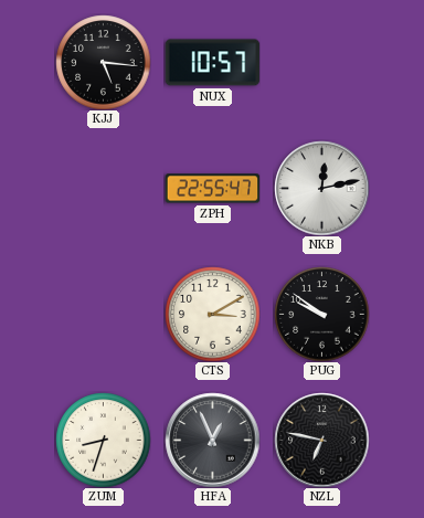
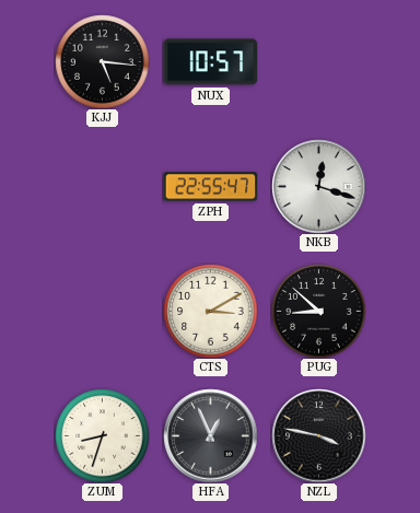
NKB: 12:13 -> 12:18
PUG: 9:51 -> 8:52
NZL: 6:47 -> 3:47
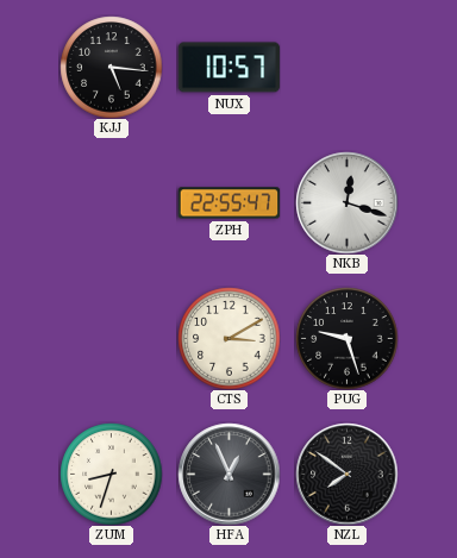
PUG: 8:52 -> 9:27
NZL: 3:47 -> 7:51
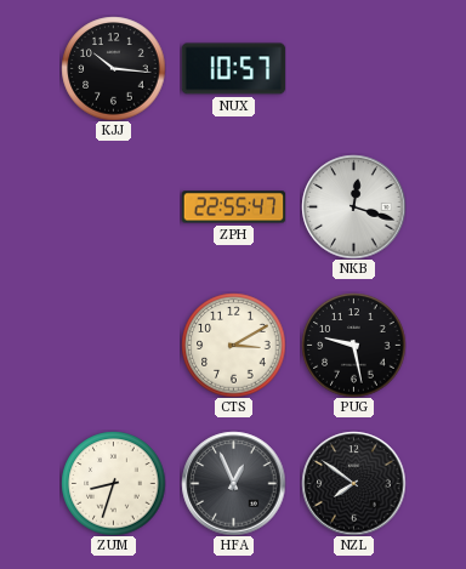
KJJ: 5:16 -> 10:16
PUG: 9:27 -> 9:28
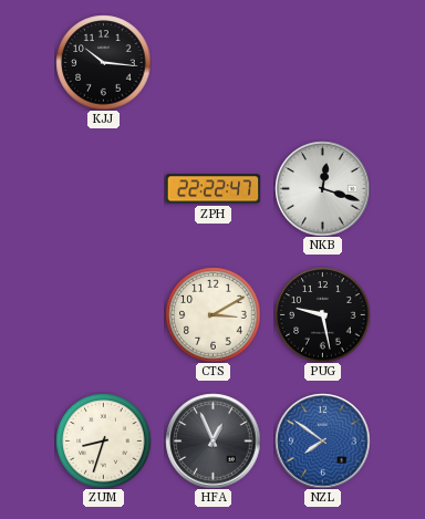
NUX: 10:57 -> none
ZPH: 22:55 -> 22:22
NZL dial: black -> blue
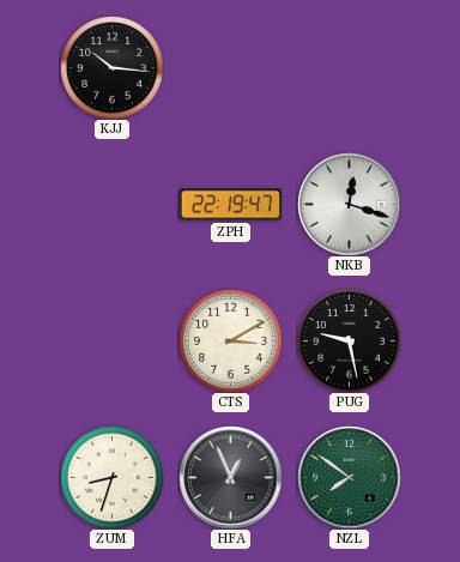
ZPH: 22:22 -> 22:19
NZL dial: blue -> green
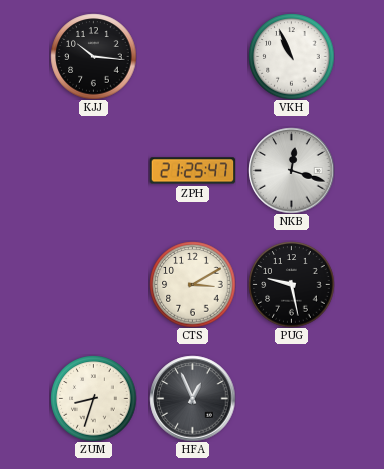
VKH: none -> 10:56
ZPH: 22:19 -> 21:25
NZL: 7:51 -> none
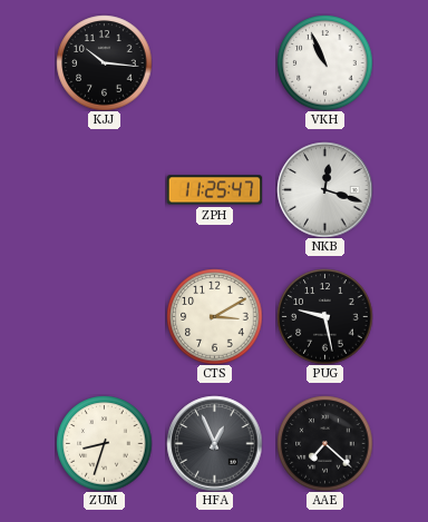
ZPH: 21:25 -> 11:25
AAE: none -> 7:22
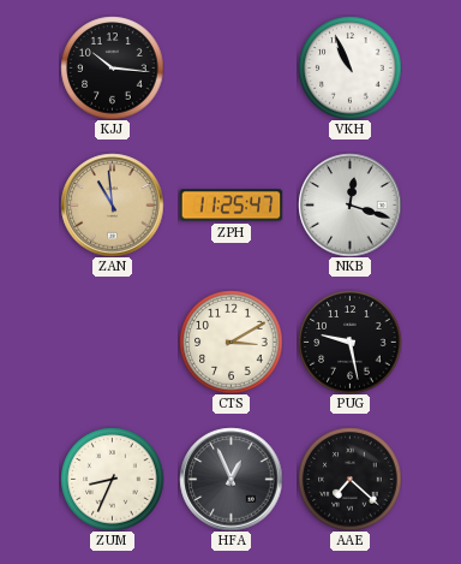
ZAN: none -> 10:59
ZUM: 8:33 -> 8:34
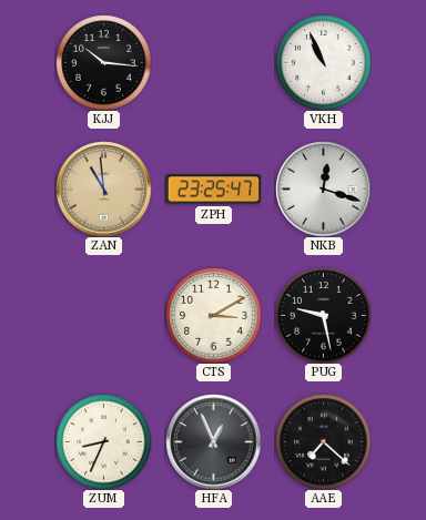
ZPH: 11:25 -> 23:25
